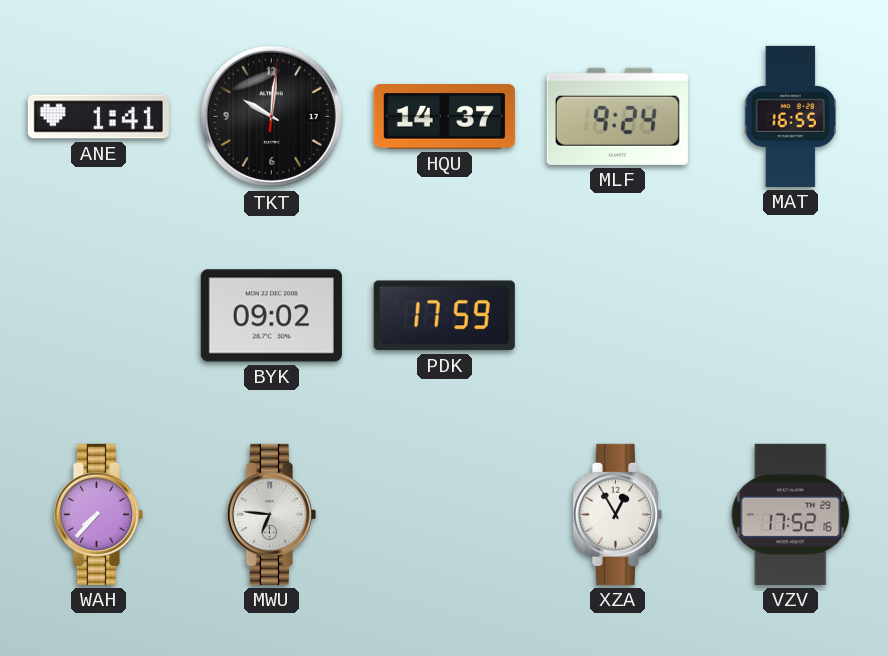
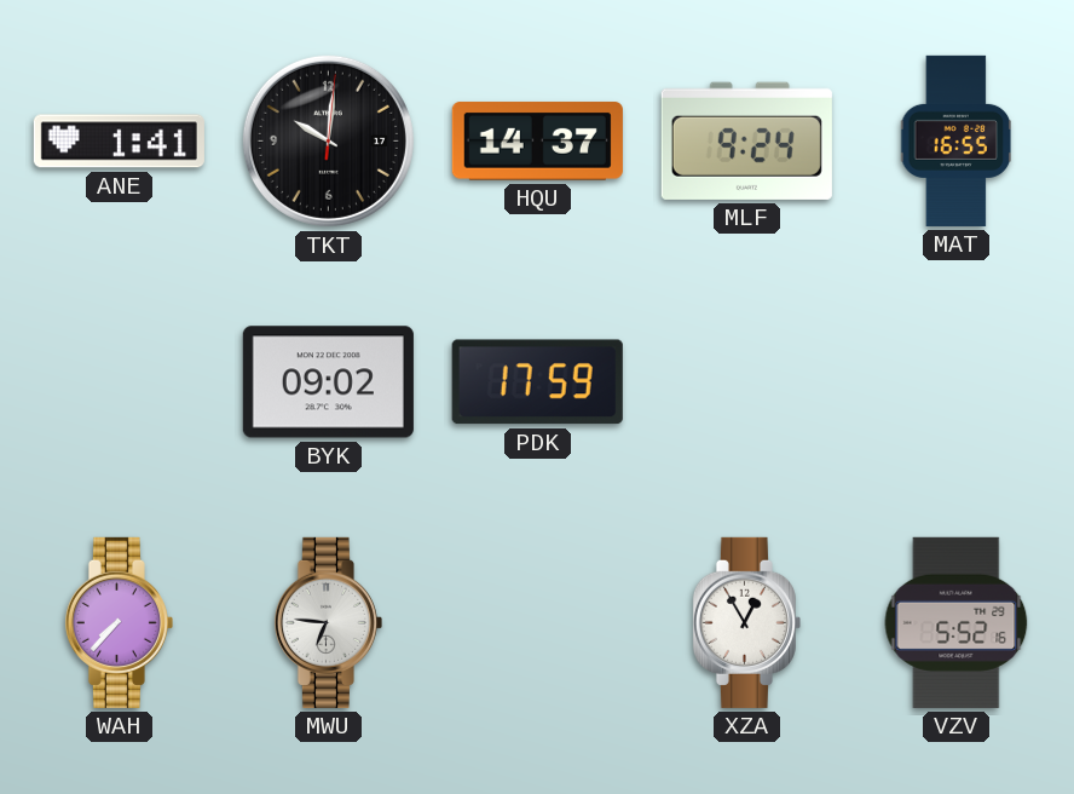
VZV: 17:52 -> 5:52
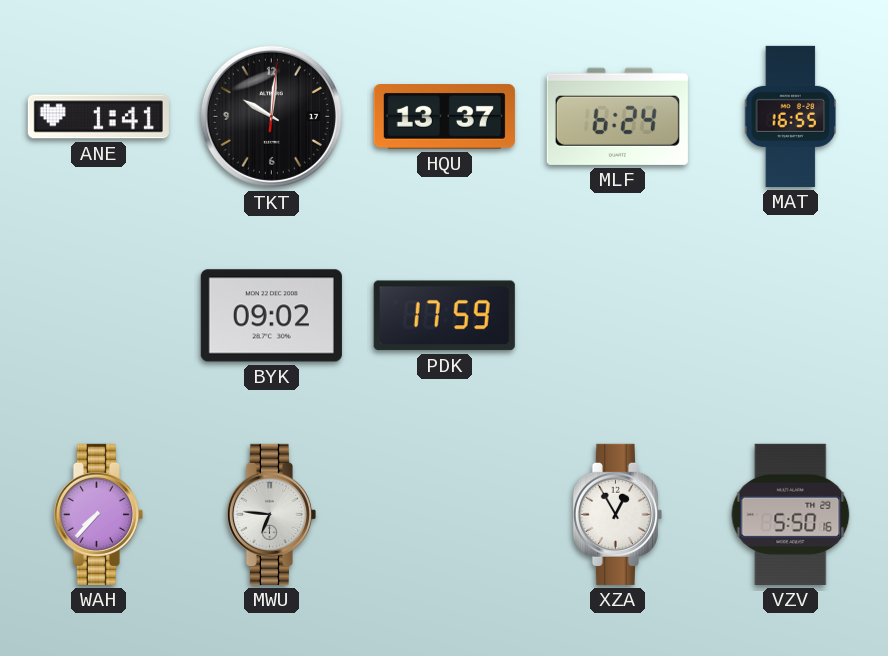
HQU: 14:37 -> 13:37
MLF: 9:24 -> 6:24
VZV: 5:52 -> 5:50
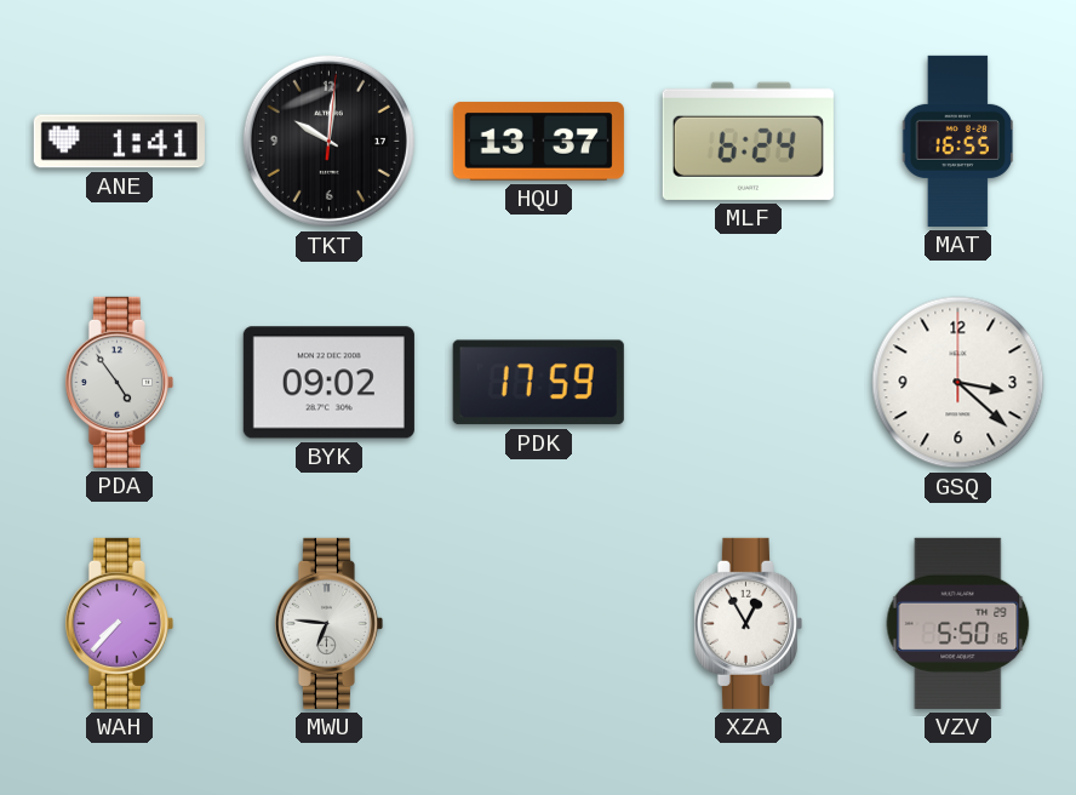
PDA: none -> 4:54
GSQ: none -> 3:22
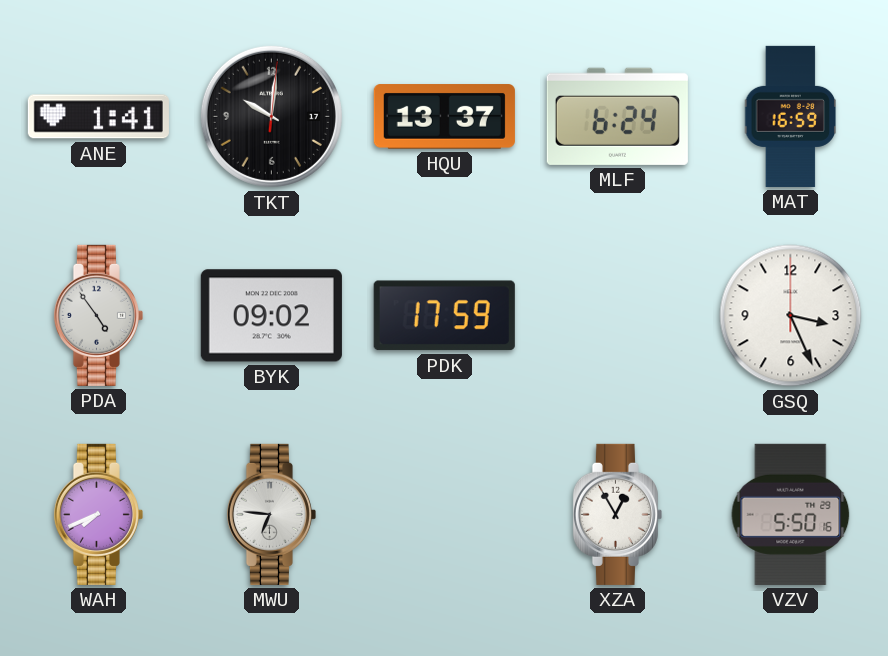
MAT: 16:55 -> 16:59
GSQ: 3:22 -> 3:26
WAH: 7:37 -> 7:41
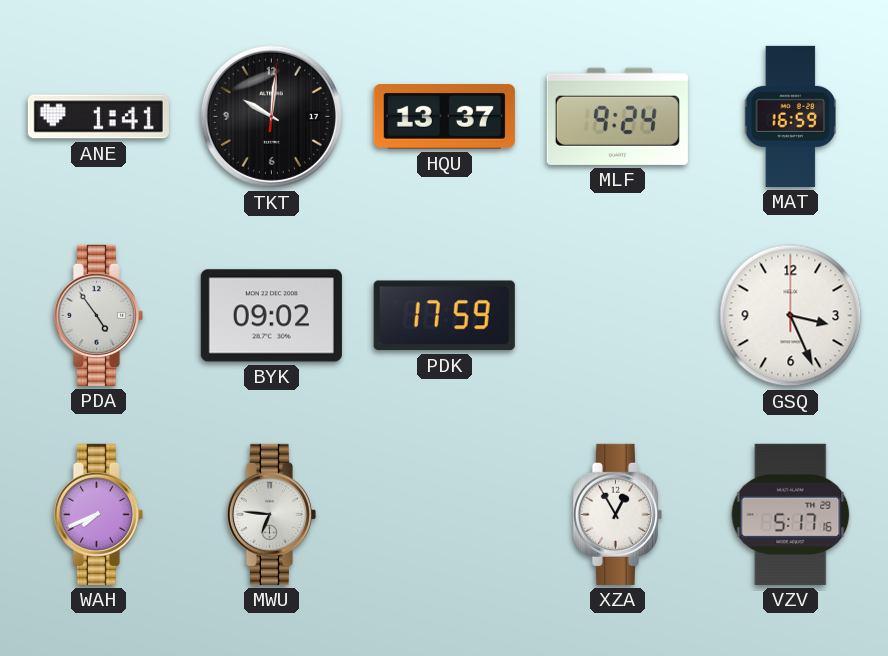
MLF: 6:24 -> 9:24
VZV: 5:50 -> 5:17
